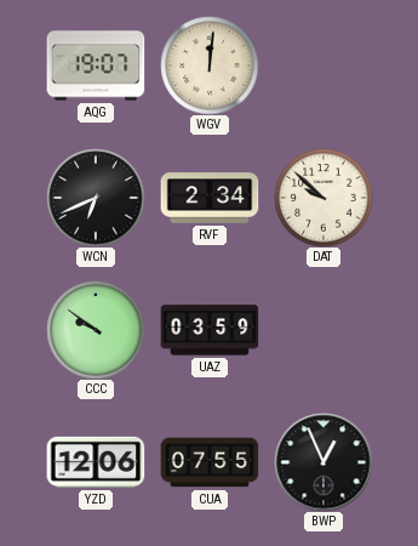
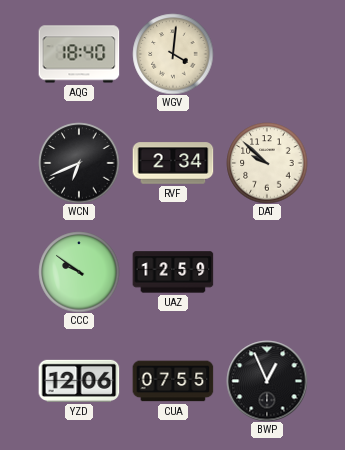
AQG: 19:07 -> 18:40
WGV: 12:01 -> 4:01
UAZ: 03:59 -> 12:59
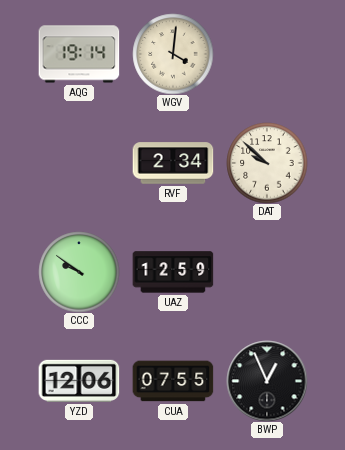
AQG: 18:40 -> 19:14
WCN: 6:41 -> none
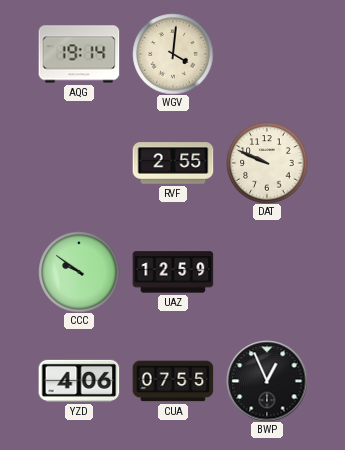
RVF: 2:34 -> 2:55
DAT: 9:52 -> 9:49
YZD: 12:06 -> 4:06
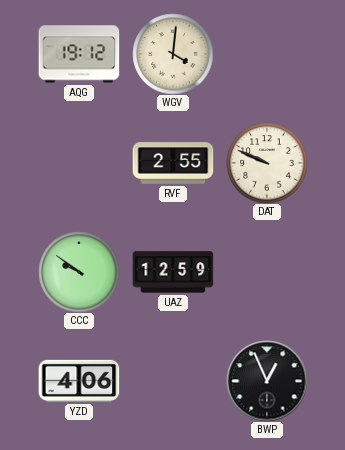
AQG: 19:14 -> 19:12
CUA: 07:55 -> none
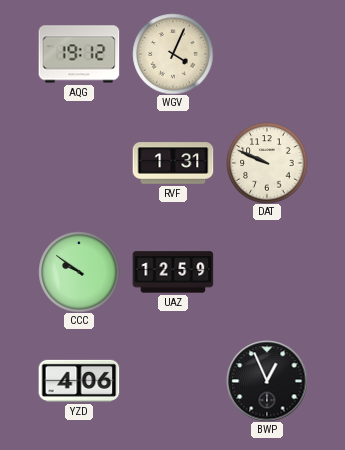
WGV: 4:01 -> 4:04
RVF: 2:55 -> 1:31
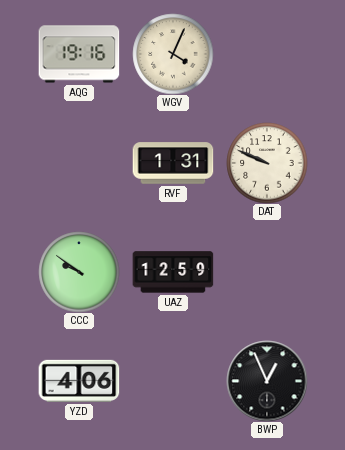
AQG: 19:12 -> 19:16
